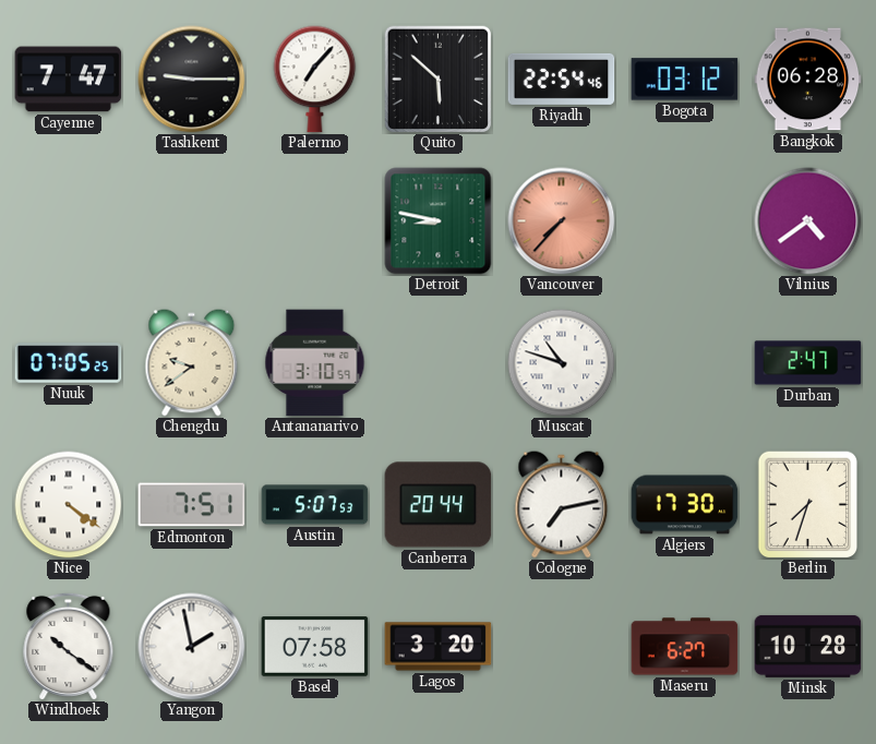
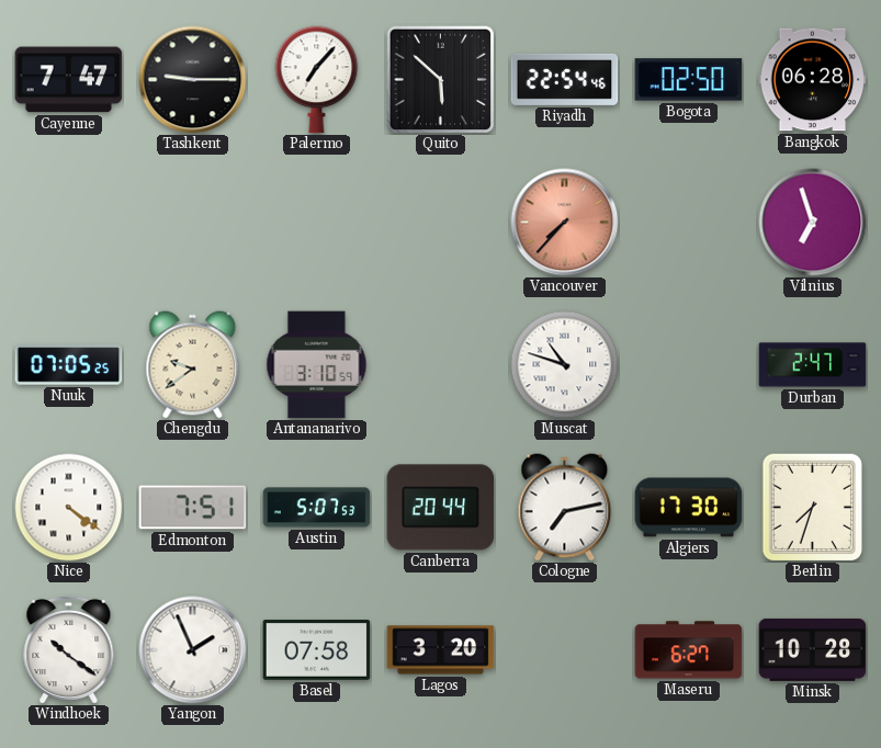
Bogota: 03:12 -> 02:50
Detroit: 8:47 -> none
Vilnius: 4:39 -> 6:57
Yangon: 1:58 -> 1:56
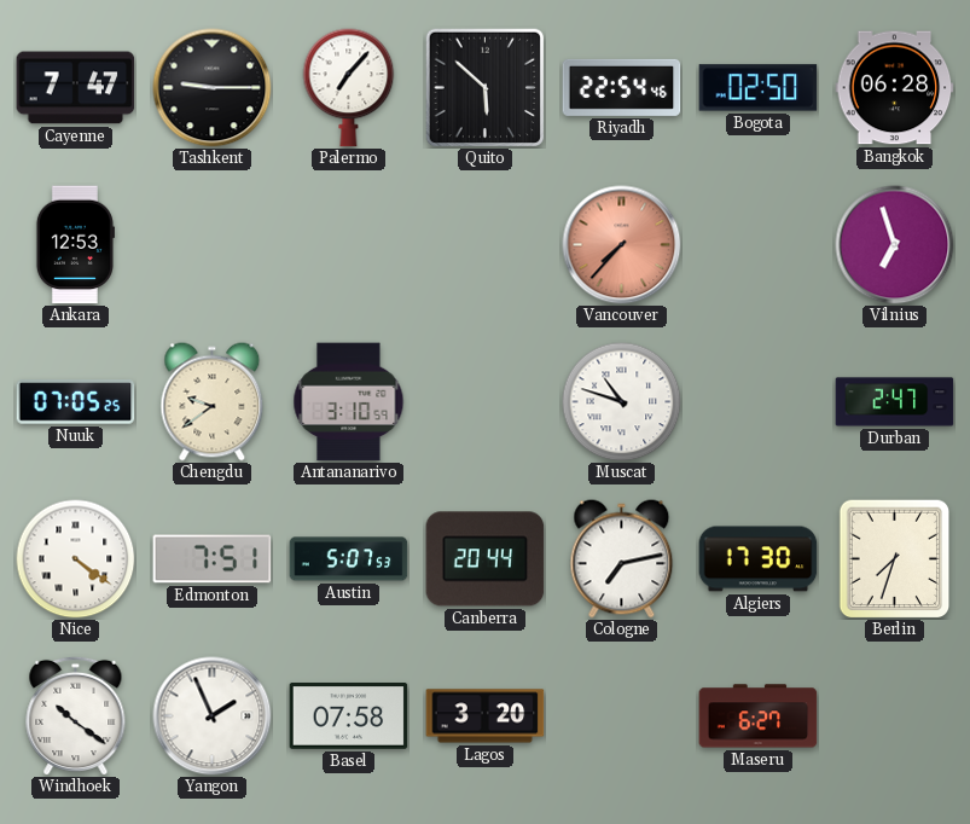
Ankara: none -> 12:53
Minsk: 10:28 -> none
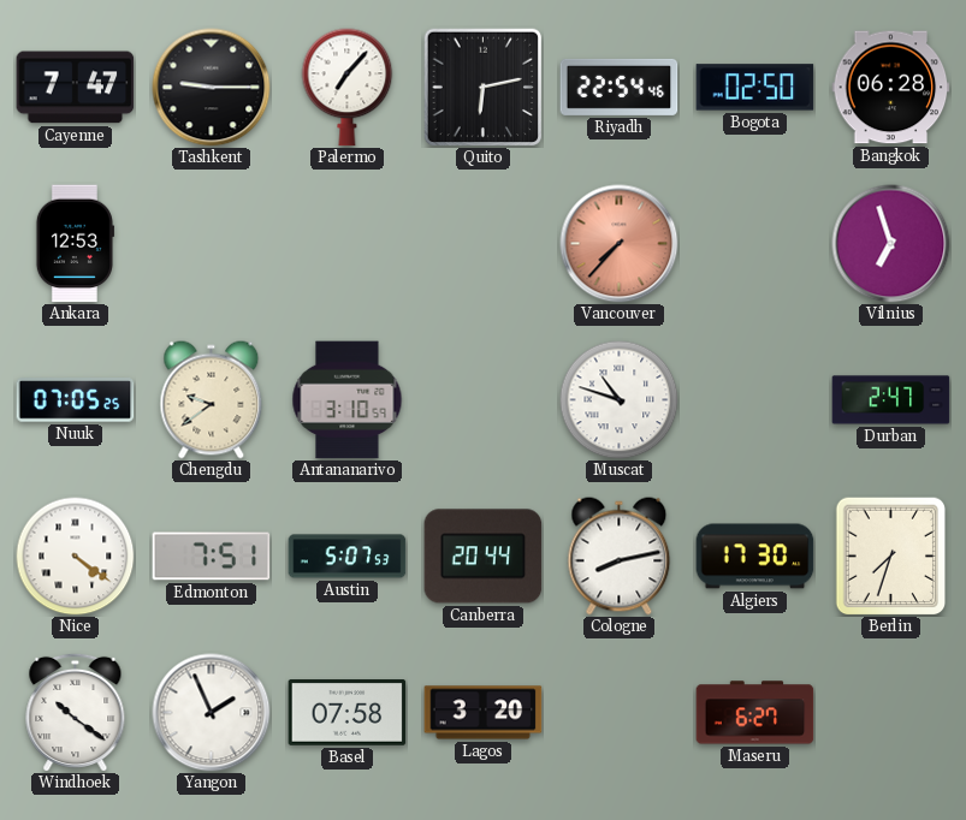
Quito: 5:52 -> 6:13
Cologne: 7:13 -> 8:13
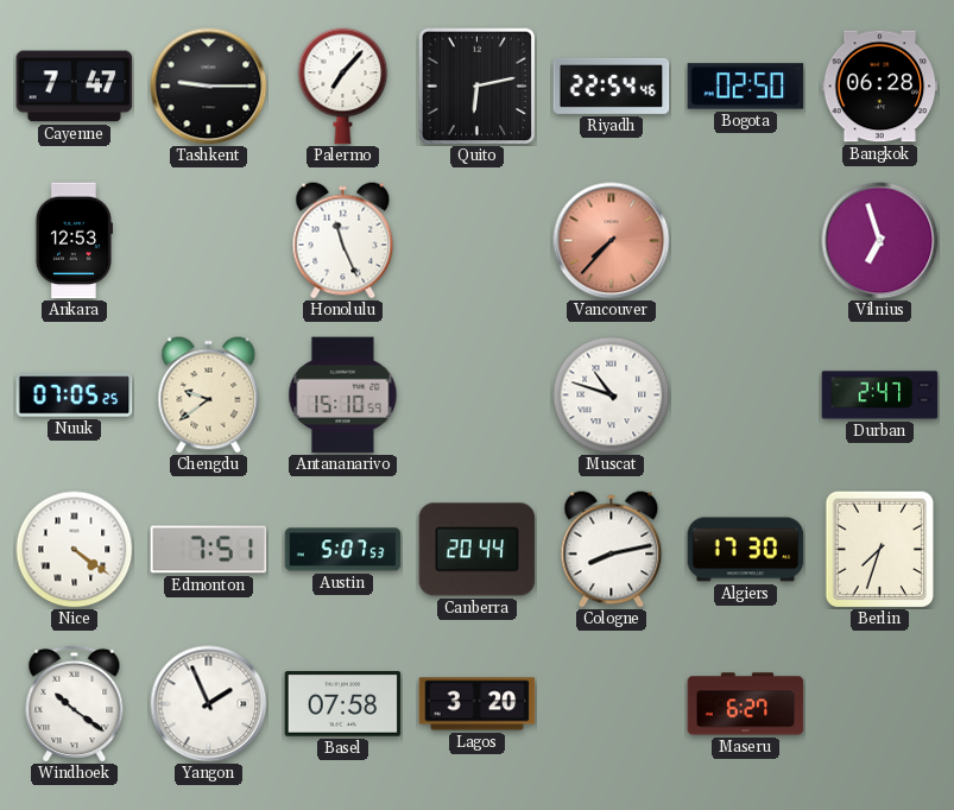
Honolulu: none -> 11:26
Antananarivo: 3:10 -> 15:10
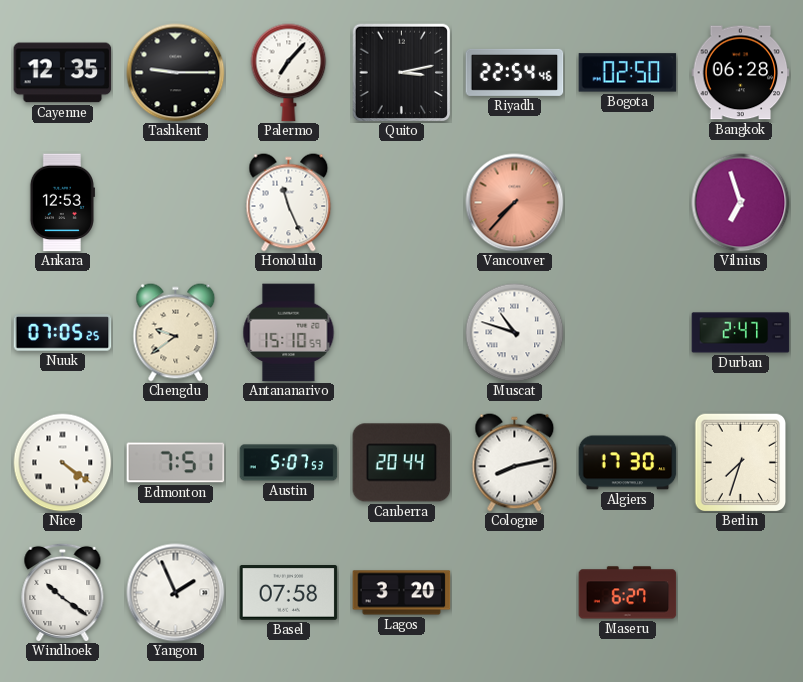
Cayenne: 7:47 -> 12:35
Quito: 6:13 -> 3:13
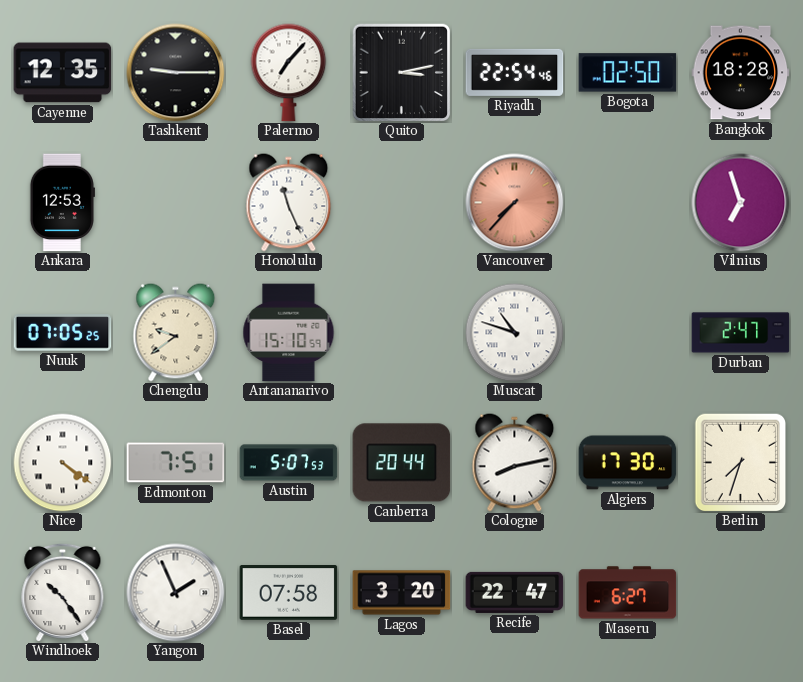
Bangkok: 06:28 -> 18:28
Windhoek: 10:21 -> 10:24
Recife: none -> 22:47
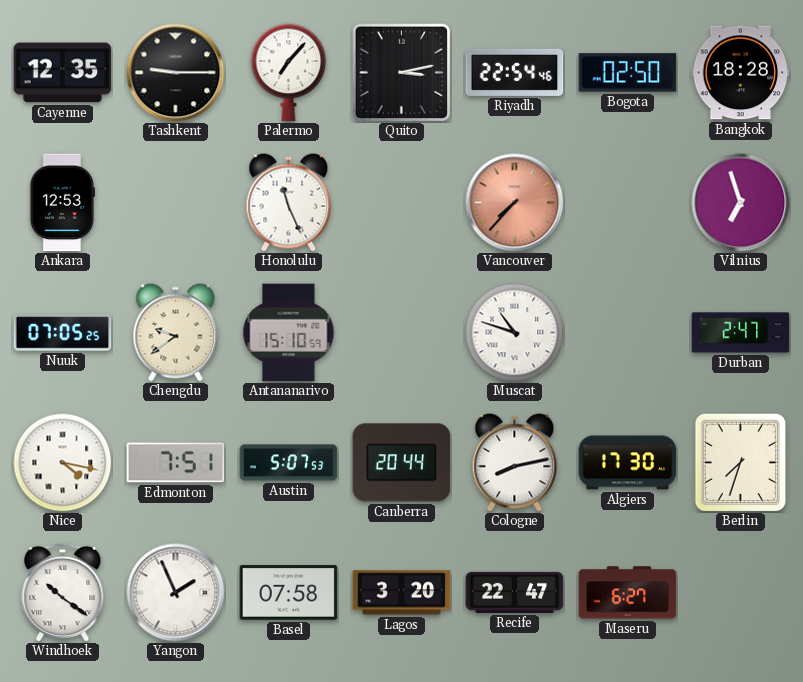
Nice: 4:21 -> 4:17
Windhoek: 10:24 -> 10:21
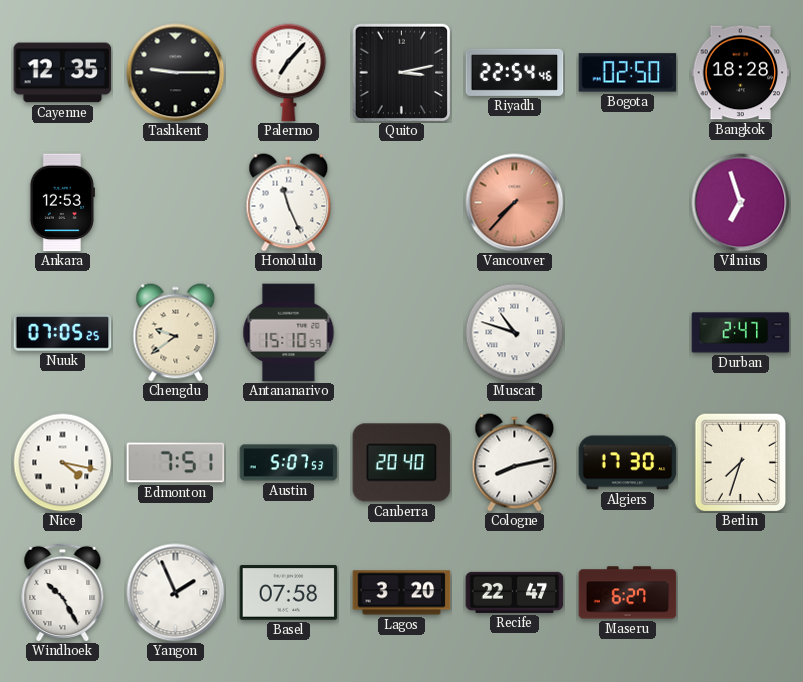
Canberra: 20:44 -> 20:40
Windhoek: 10:21 -> 10:25
